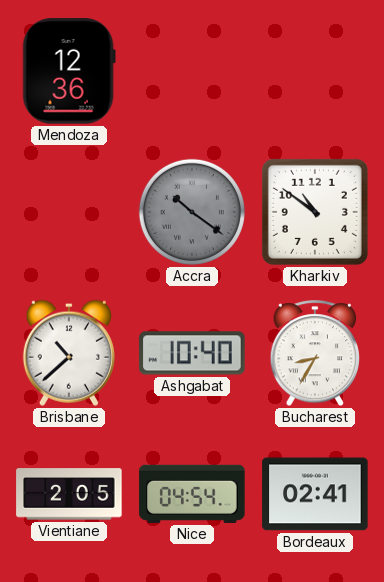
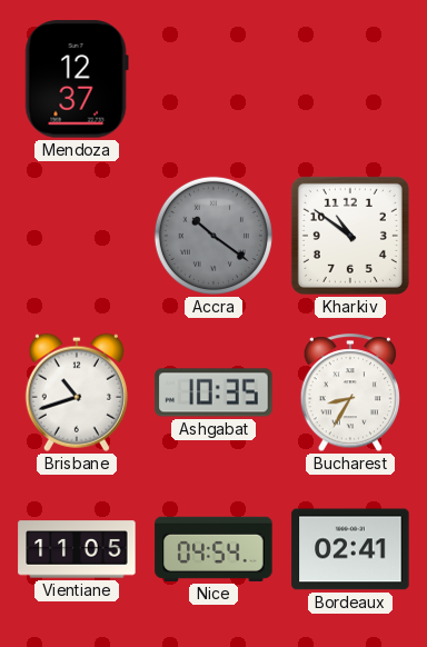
Mendoza: 12:36 -> 12:37
Brisbane: 10:38 -> 10:42
Ashgabat: 10:40 -> 10:35
Vientiane: 2:05 -> 11:05
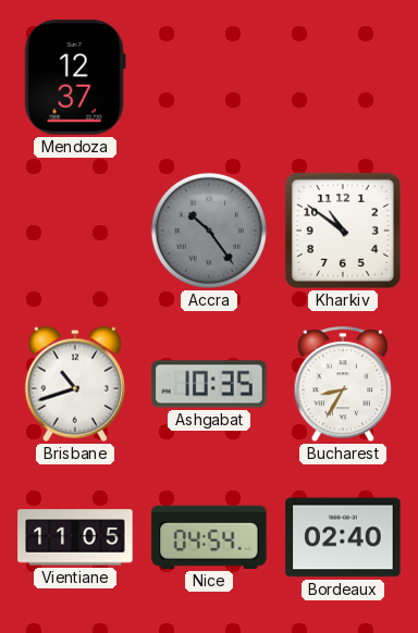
Accra: 10:21 -> 10:24
Bordeaux: 02:41 -> 02:40
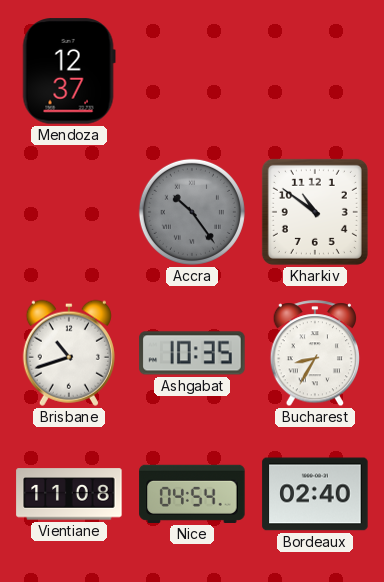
Vientiane: 11:05 -> 11:08
